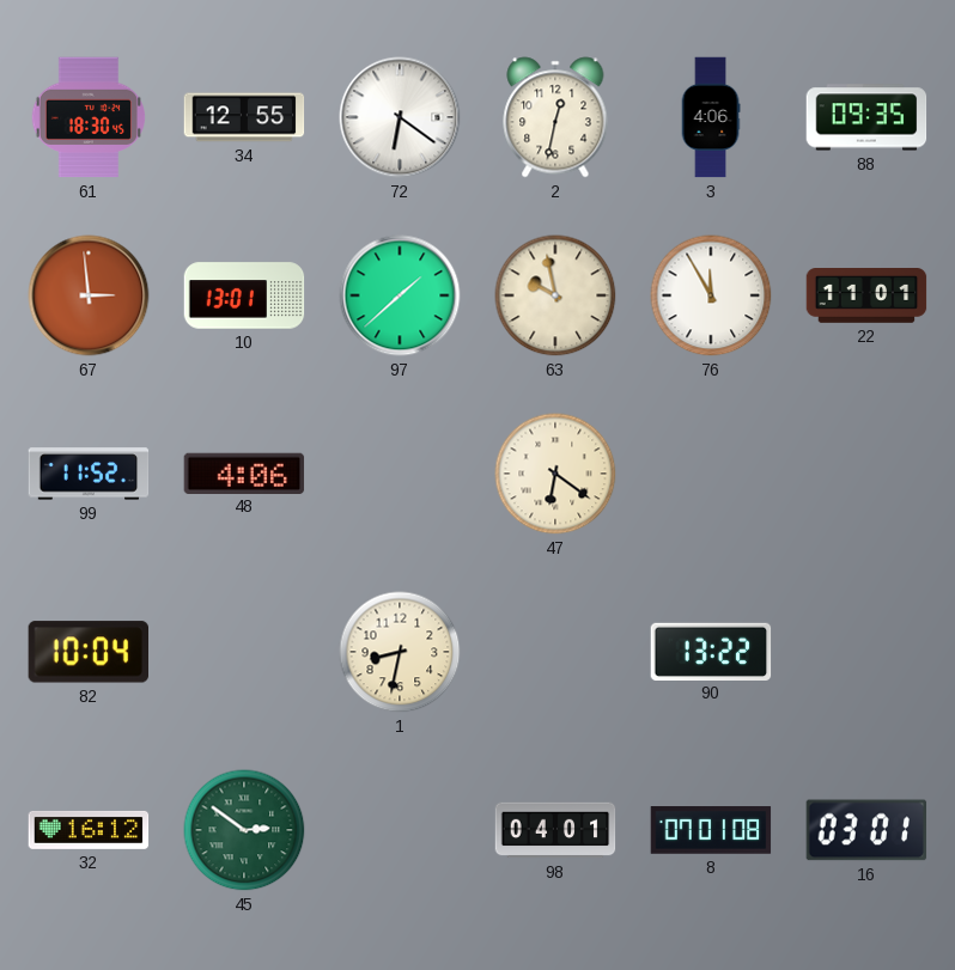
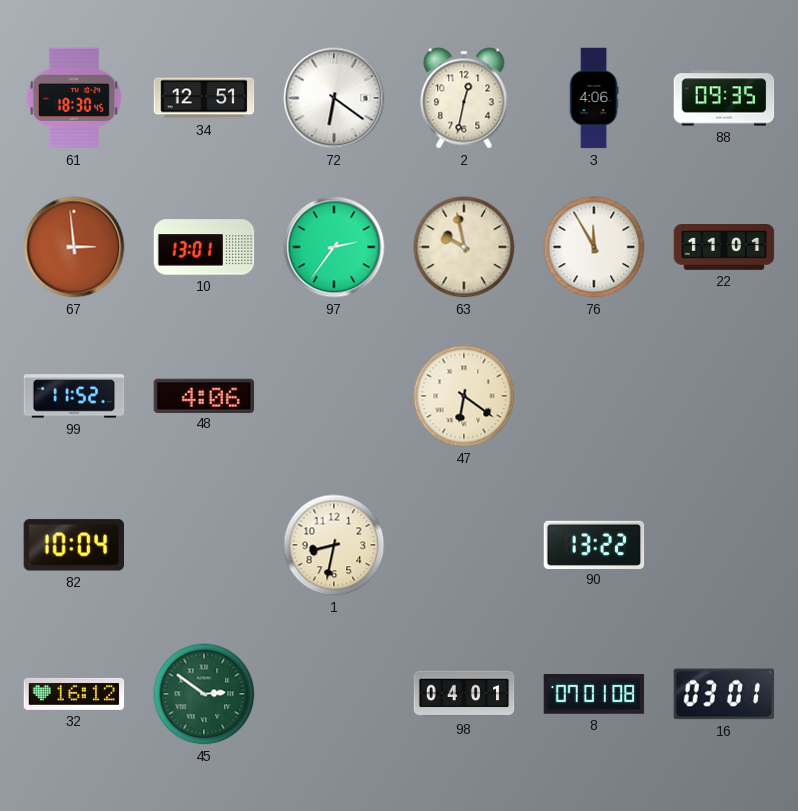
34: 12:55 -> 12:51
97: 1:38 -> 2:36
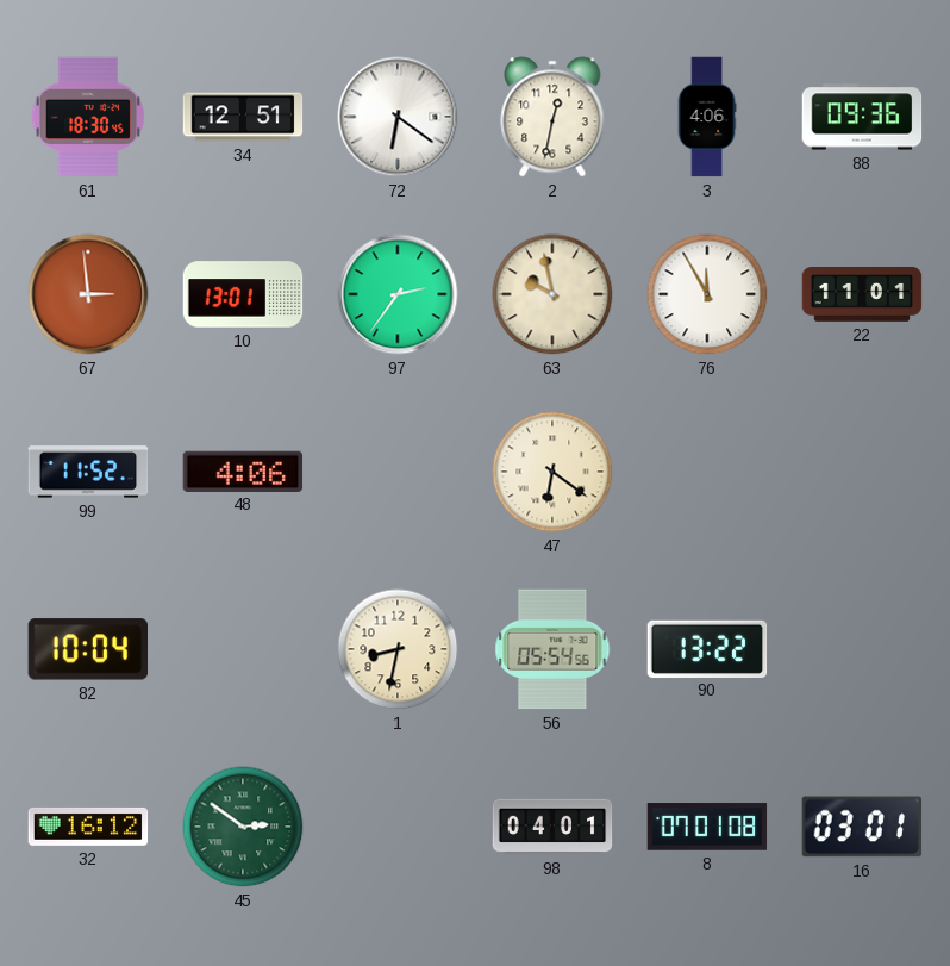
88: 09:35 -> 09:36
56: none -> 05:54
